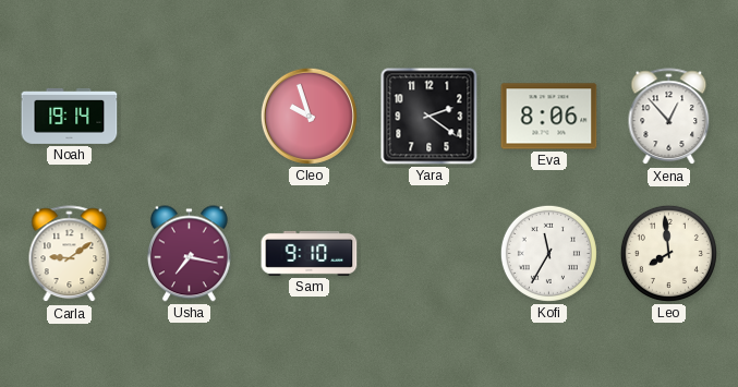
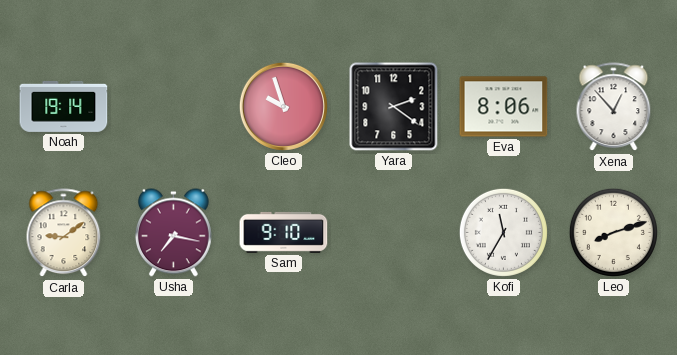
Leo: 7:59 -> 8:12
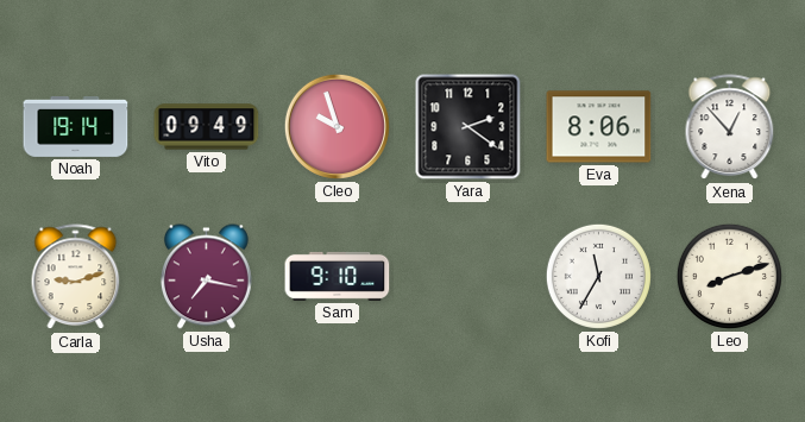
Vito: none -> 09:49
Carla: 9:09 -> 9:12
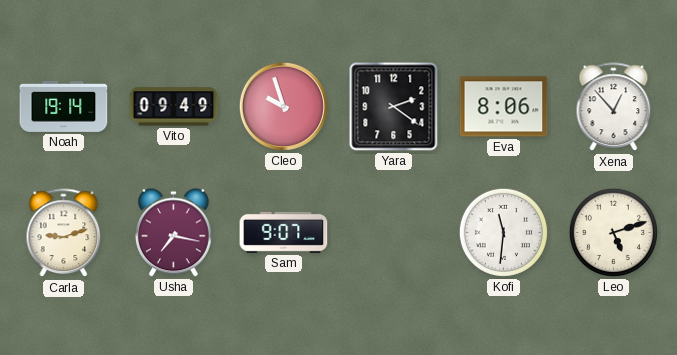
Sam: 9:10 -> 9:07
Kofi: 11:35 -> 11:31
Leo: 8:12 -> 5:12
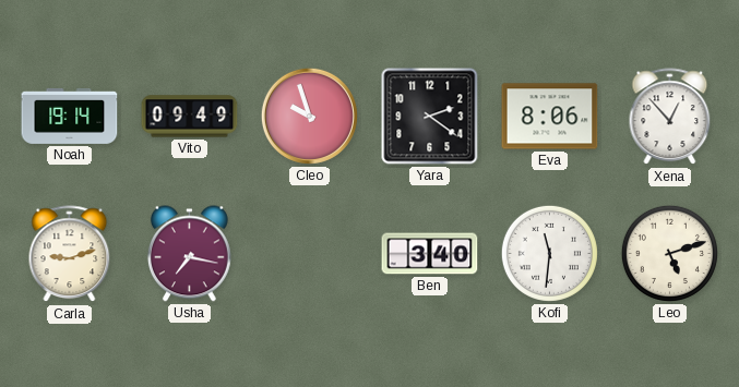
Sam: 9:07 -> none
Ben: none -> 3:40
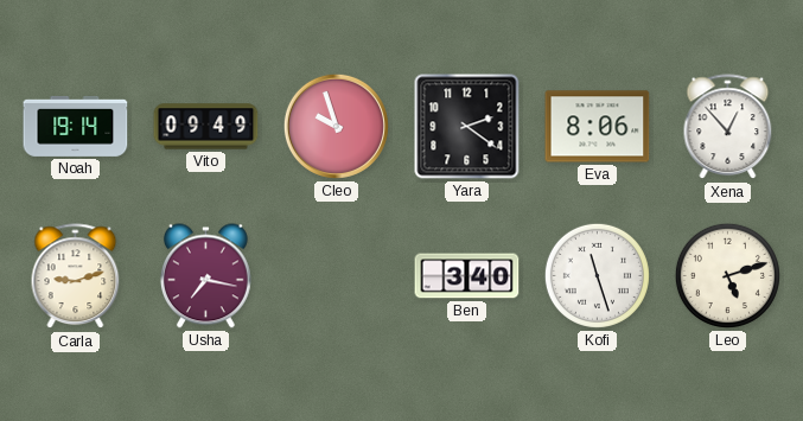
Kofi: 11:31 -> 11:27
